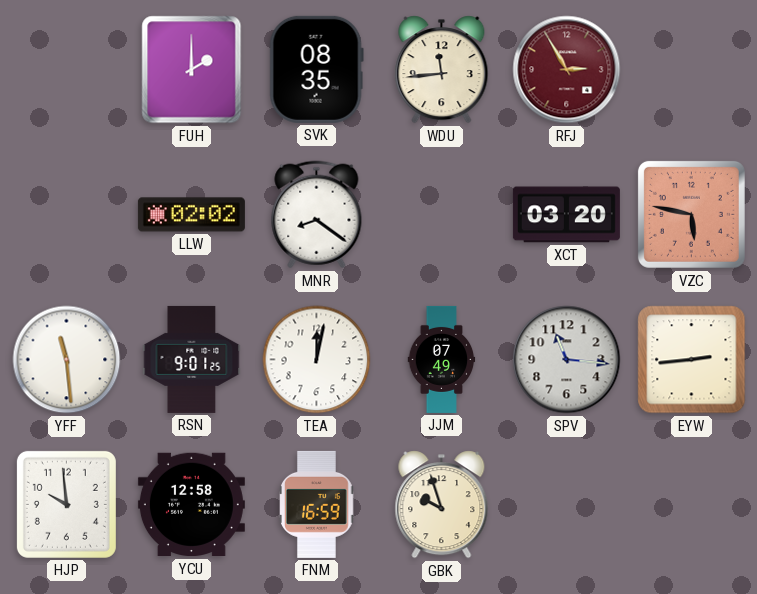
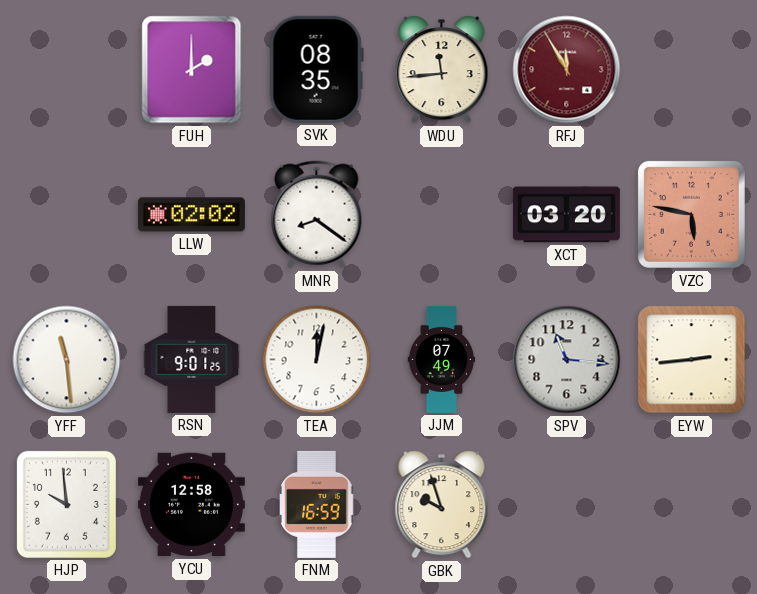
RFJ: 2:55 -> 11:55
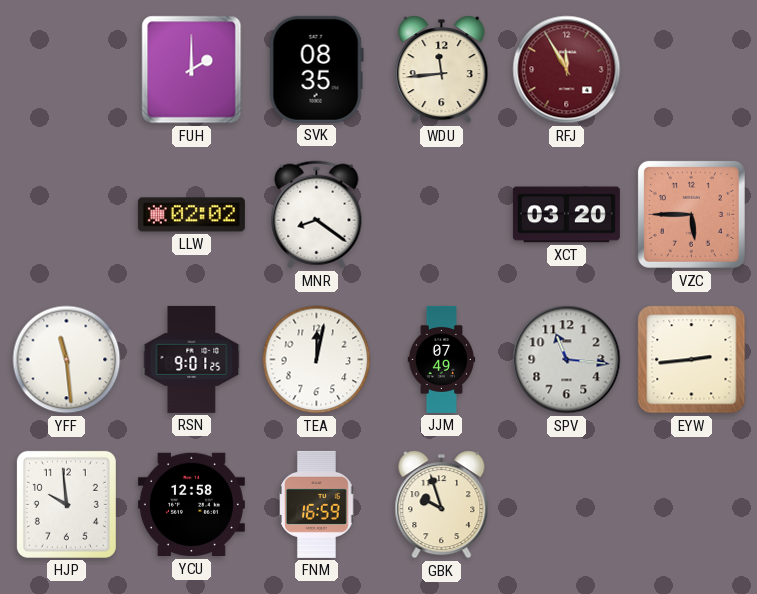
VZC: 5:47 -> 5:45
